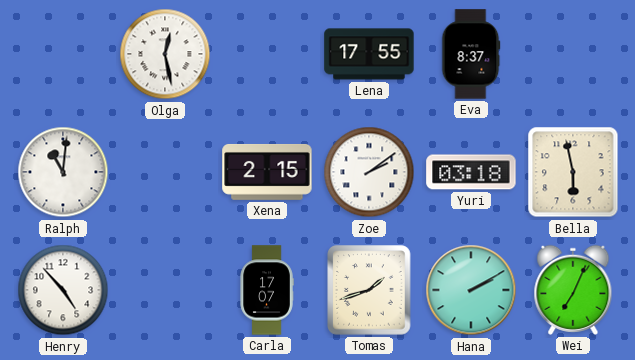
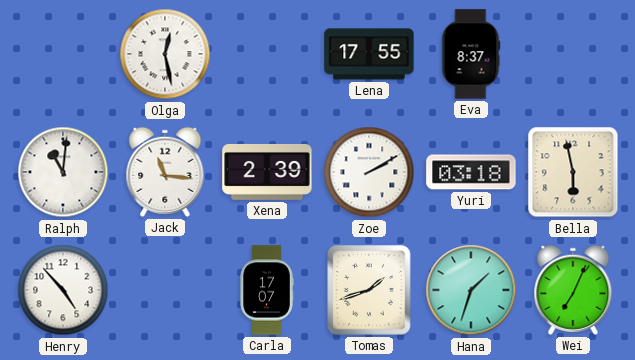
Jack: none -> 11:16
Xena: 2:15 -> 2:39
Zoe: 2:09 -> 2:10
Hana: 2:10 -> 1:33
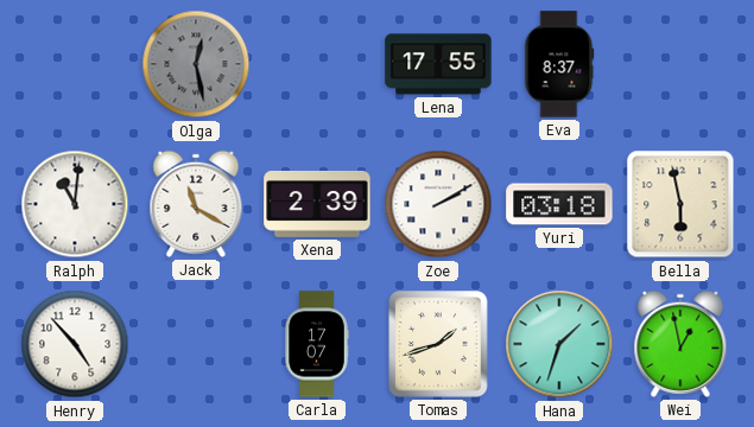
Olga dial: white -> grey
Jack: 11:16 -> 11:20
Wei: 7:04 -> 12:58
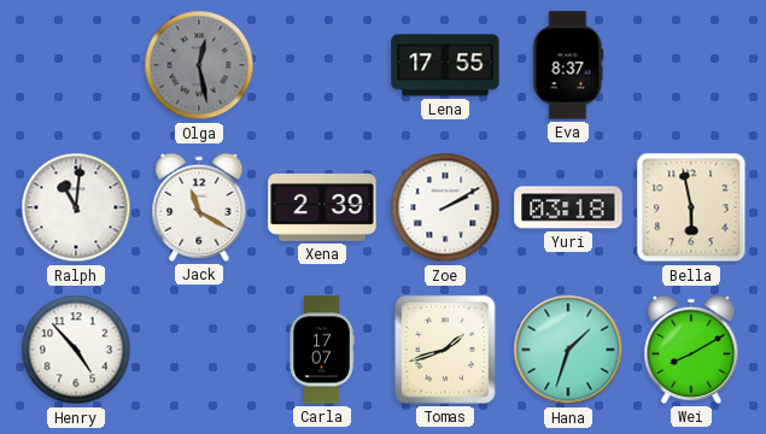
Wei: 12:58 -> 8:10
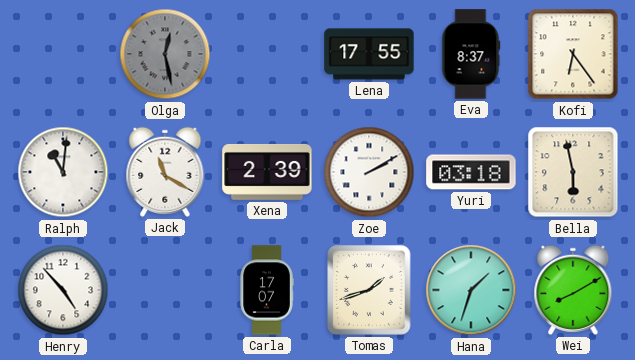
Kofi: none -> 6:24
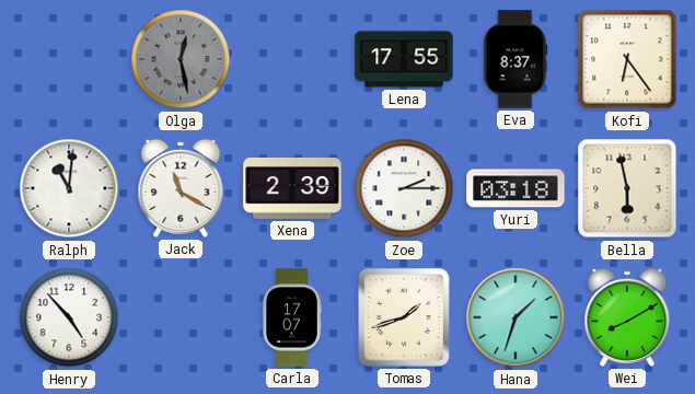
Zoe: 2:10 -> 2:15
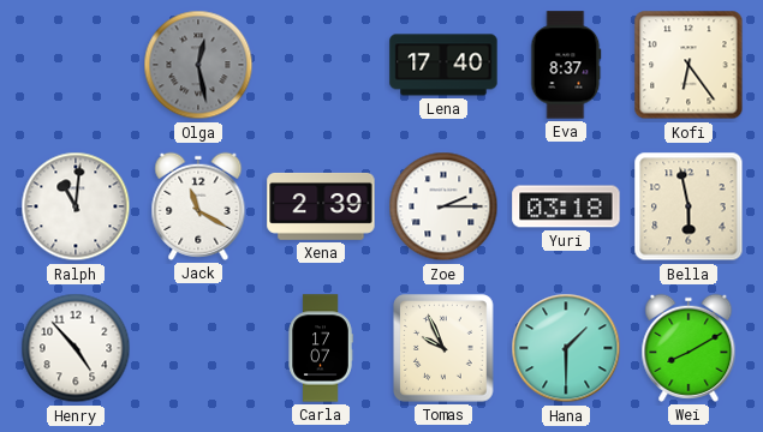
Lena: 17:55 -> 17:40
Tomas: 1:42 -> 9:56
Hana: 1:33 -> 1:30
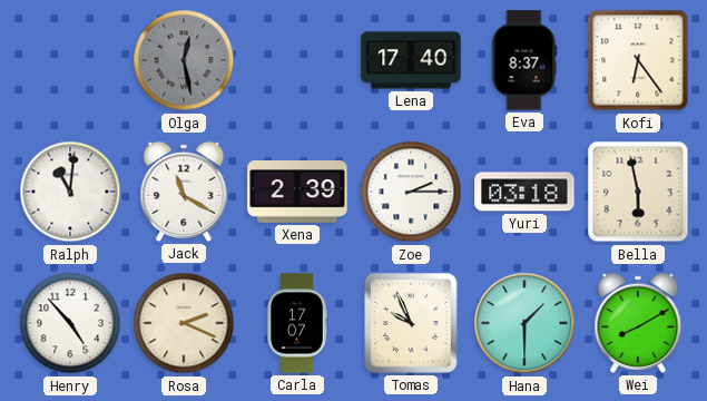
Rosa: none -> 2:19
